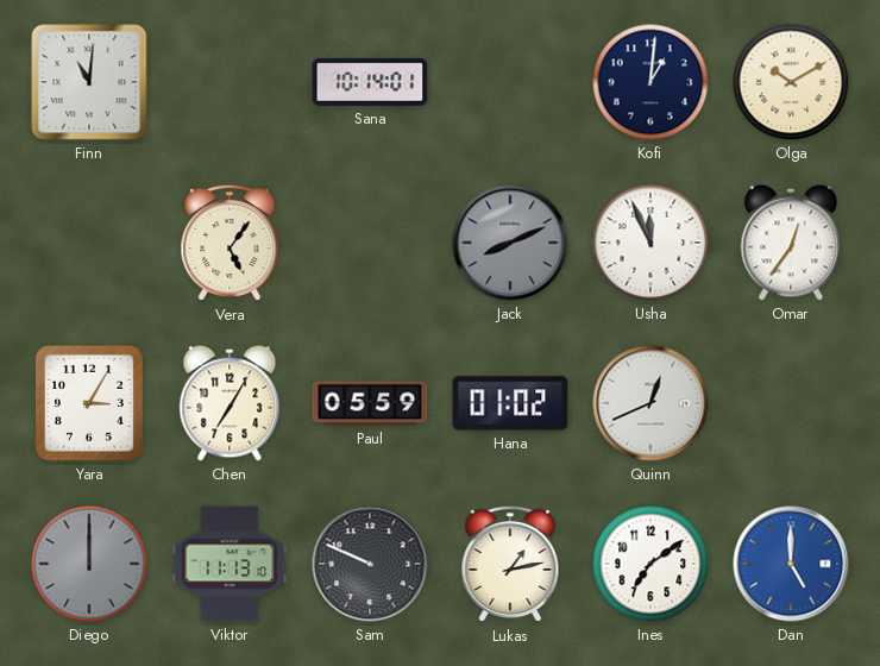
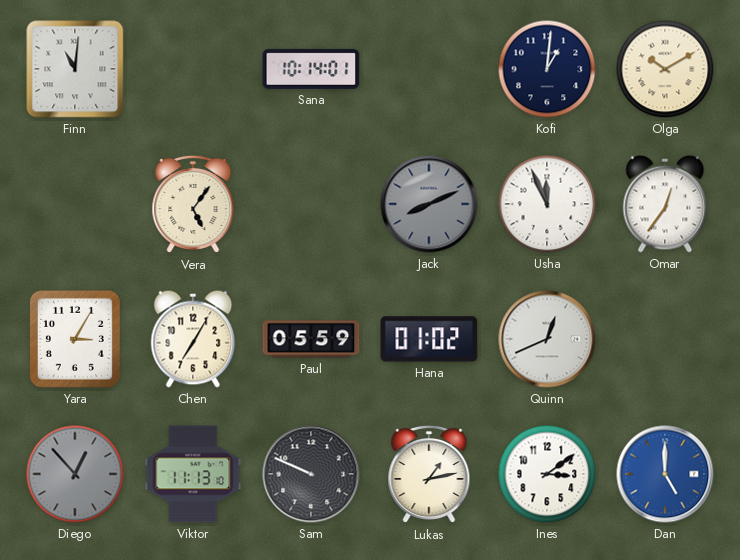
Diego: 12:00 -> 12:53
Ines: 7:09 -> 3:09
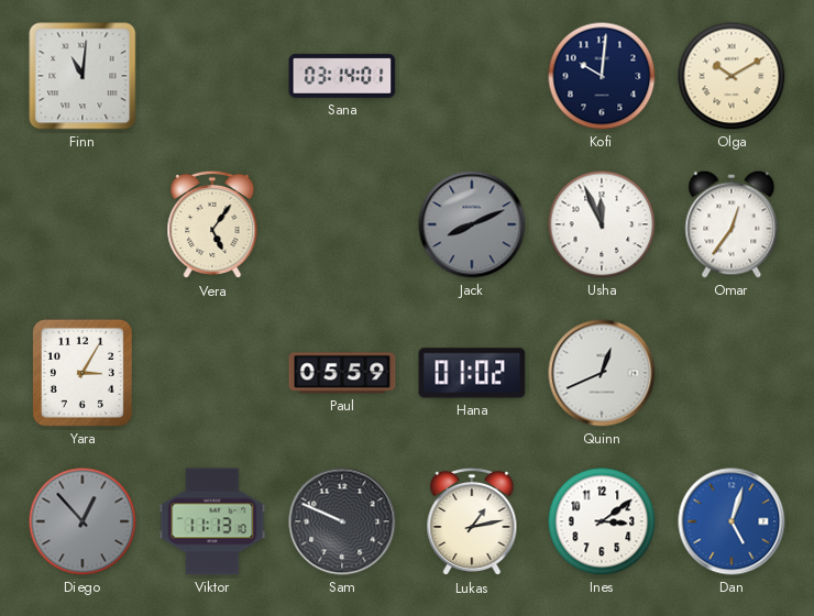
Sana: 10:14 -> 03:14
Kofi: 1:01 -> 10:01
Chen: 7:05 -> none
Dan: 5:00 -> 5:03
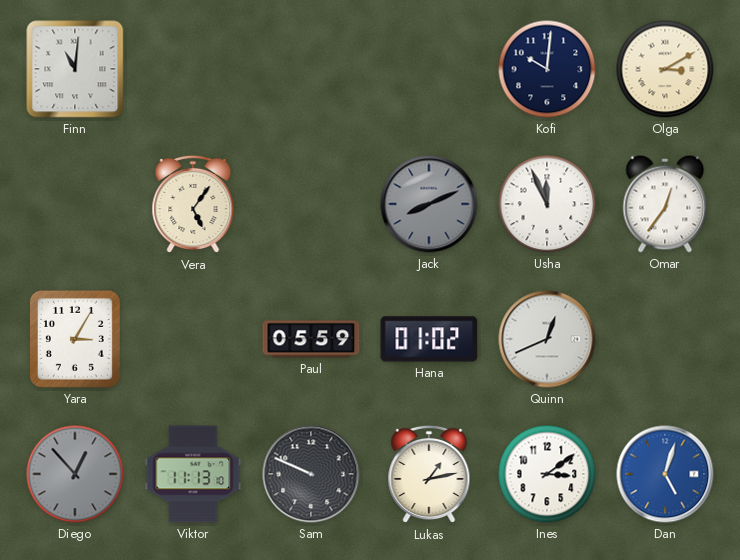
Sana: 03:14 -> none
Olga: 10:10 -> 3:10
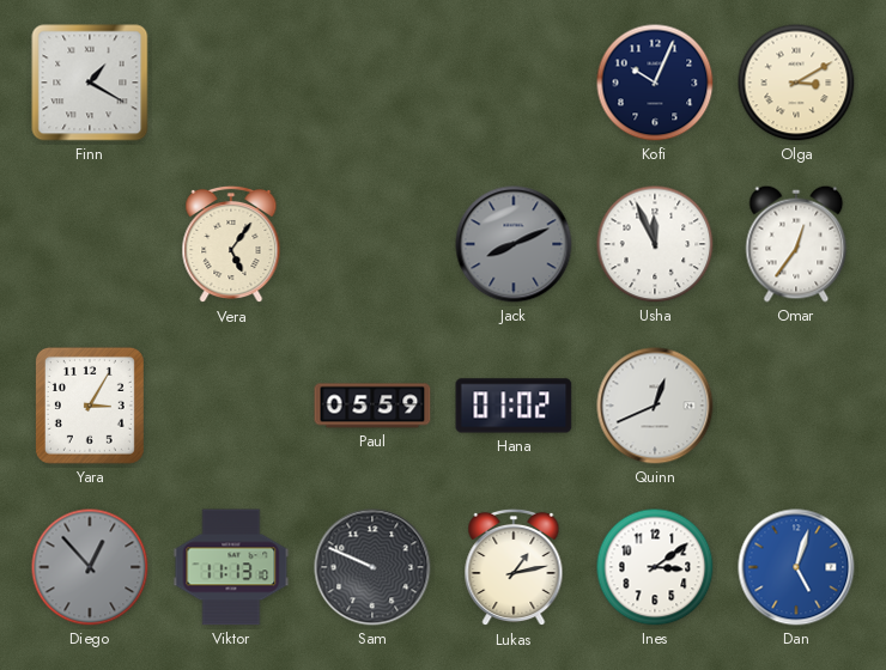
Finn: 11:01 -> 1:20
Kofi: 10:01 -> 10:04
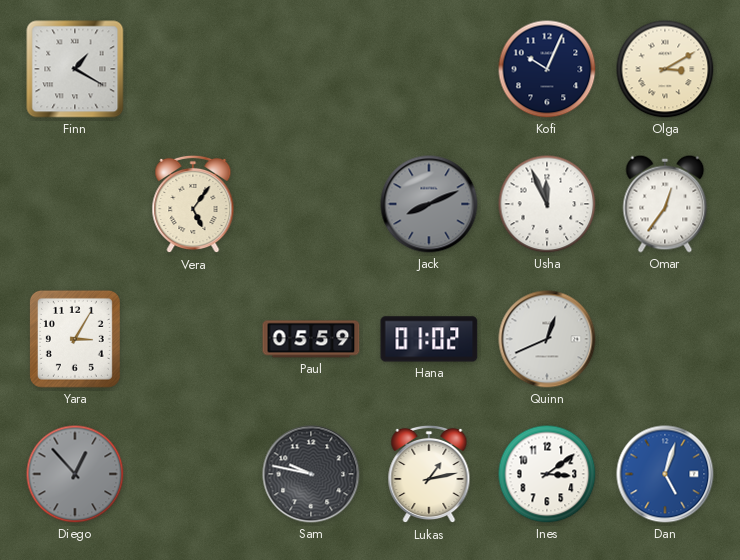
Viktor: 11:13 -> none
Sam: 9:49 -> 9:47
